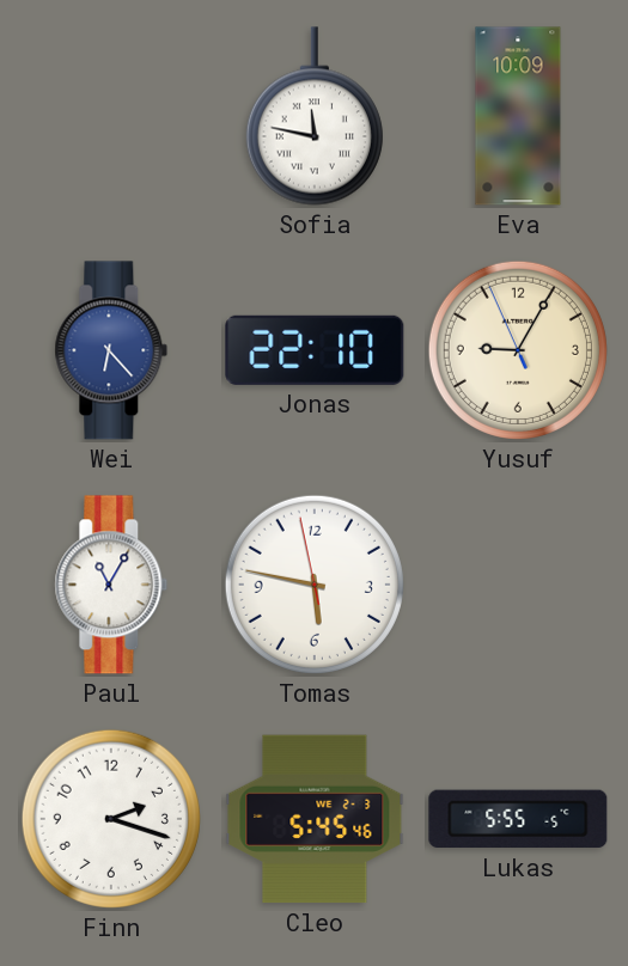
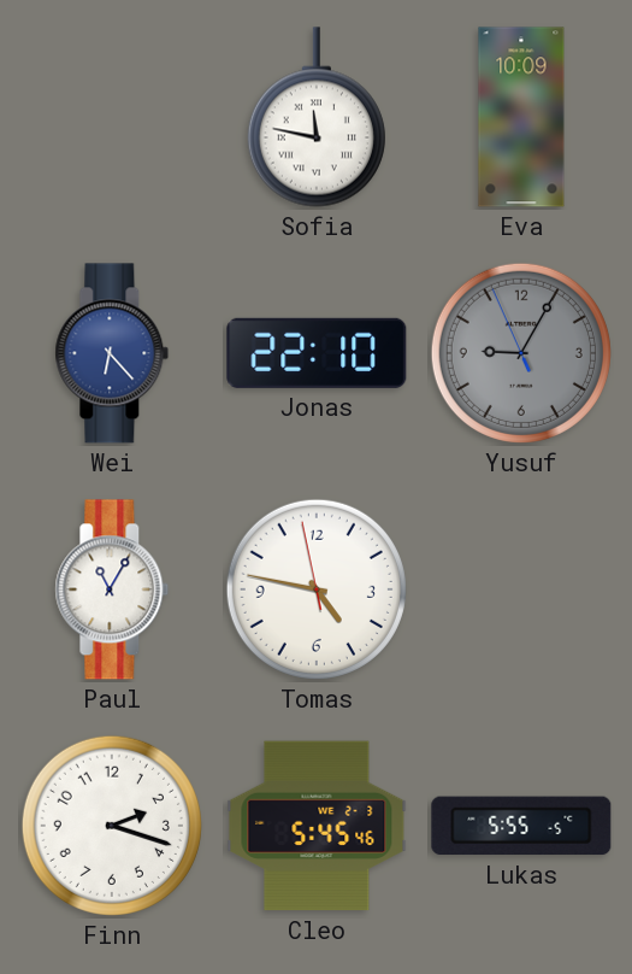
Yusuf dial: cream -> grey
Tomas: 5:46 -> 4:46
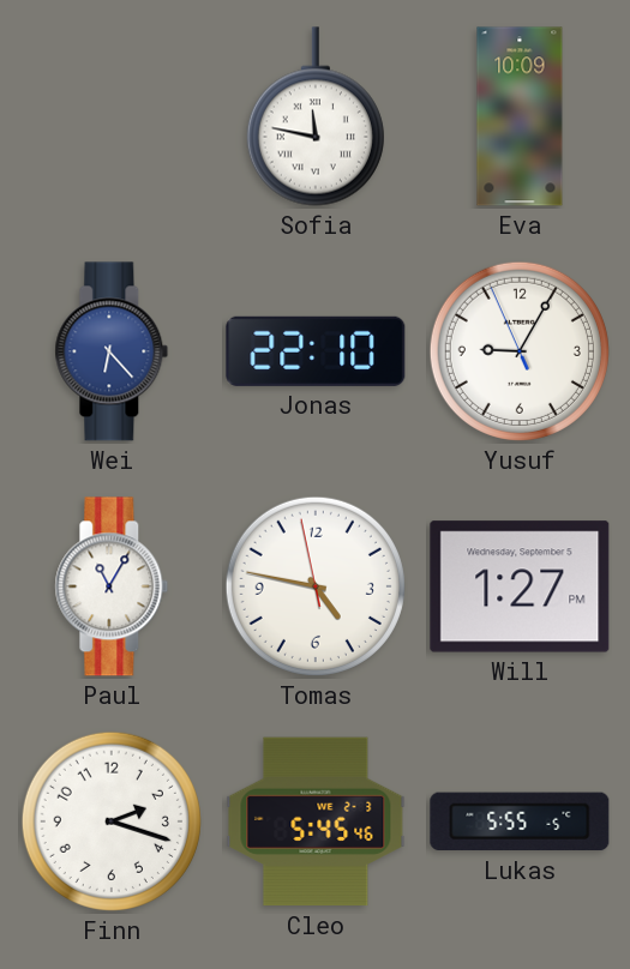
Yusuf dial: grey -> white
Will: none -> 1:27
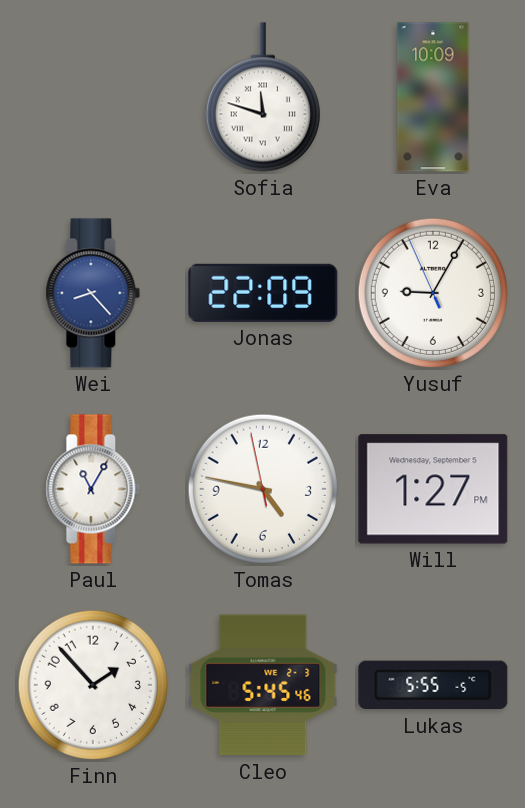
Sofia: 11:47 -> 11:48
Wei: 6:23 -> 8:23
Jonas: 22:10 -> 22:09
Finn: 2:18 -> 1:53
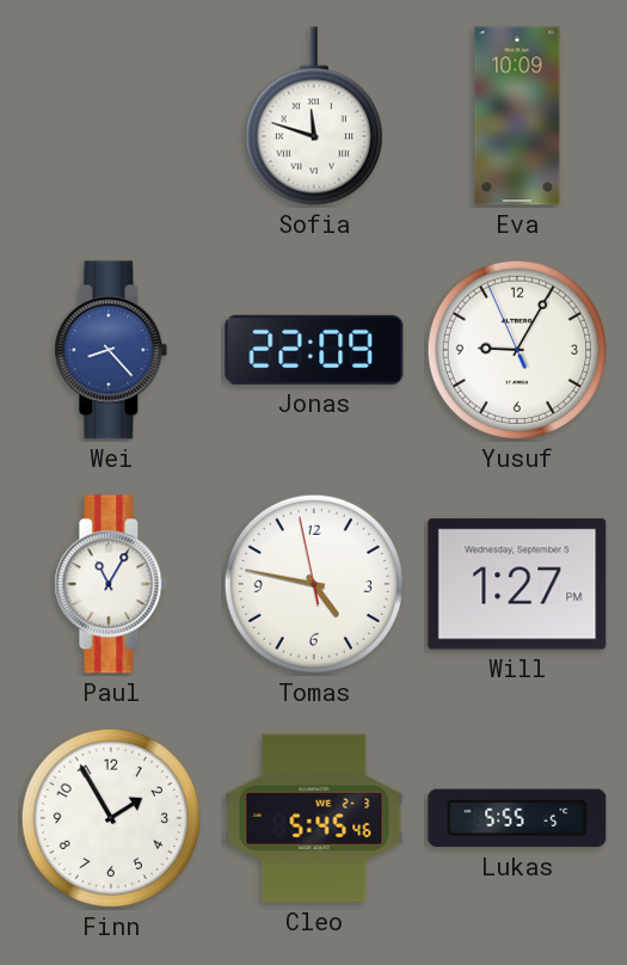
Finn: 1:53 -> 1:55
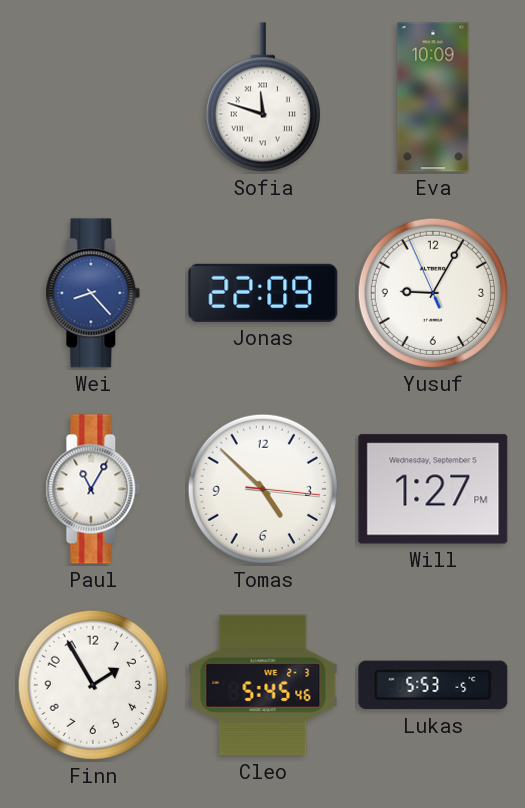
Tomas: 4:46 -> 4:52
Lukas: 5:55 -> 5:53
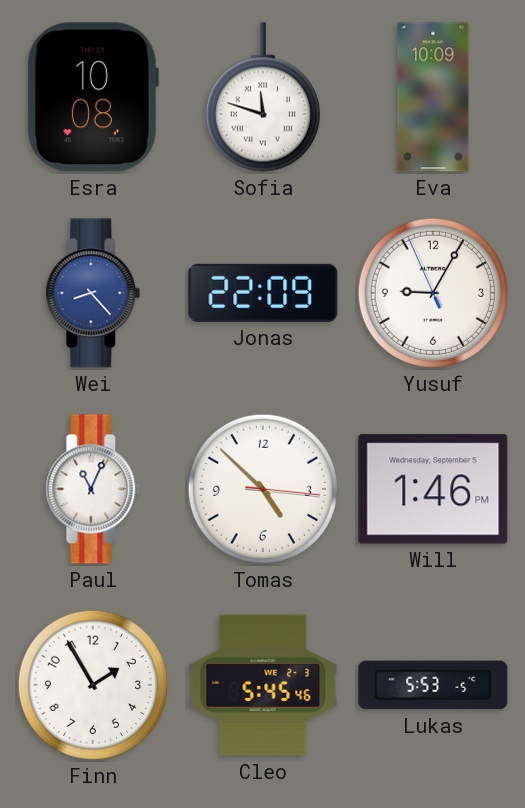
Esra: none -> 10:08
Paul: 11:05 -> 11:04
Will: 1:27 -> 1:46
